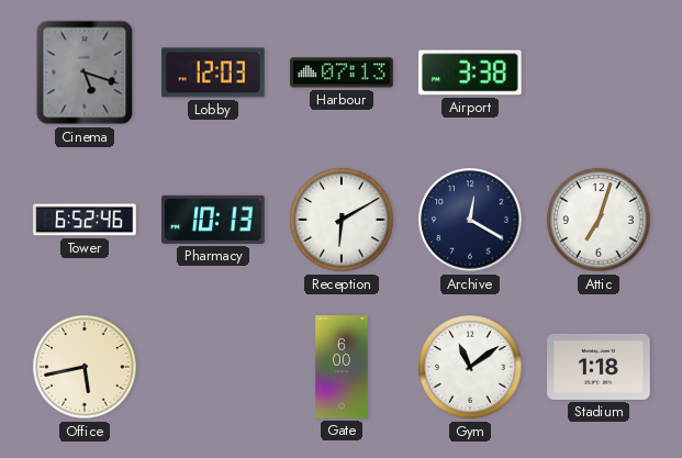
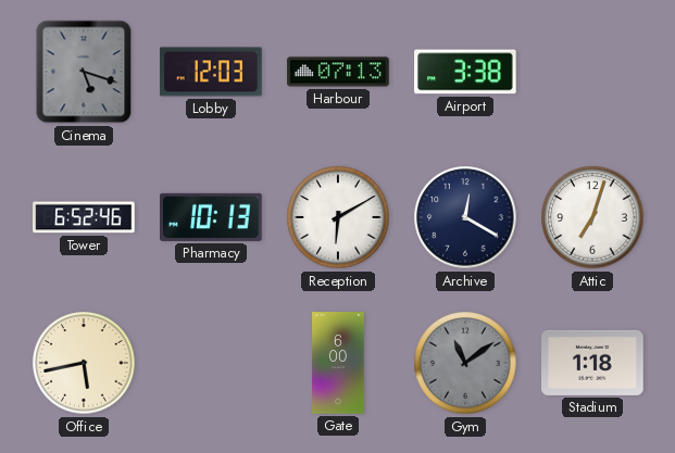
Gym dial: white -> grey
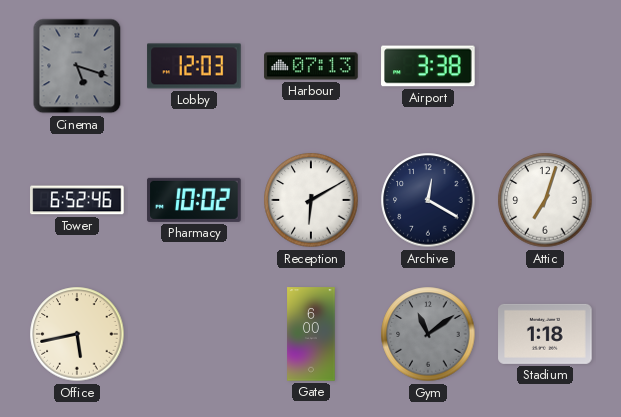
Pharmacy: 10:13 -> 10:02
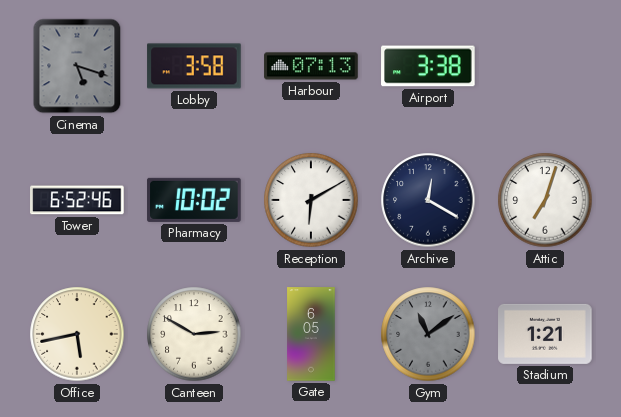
Lobby: 12:03 -> 3:58
Canteen: none -> 2:50
Gate: 6:00 -> 6:05
Stadium: 1:18 -> 1:21
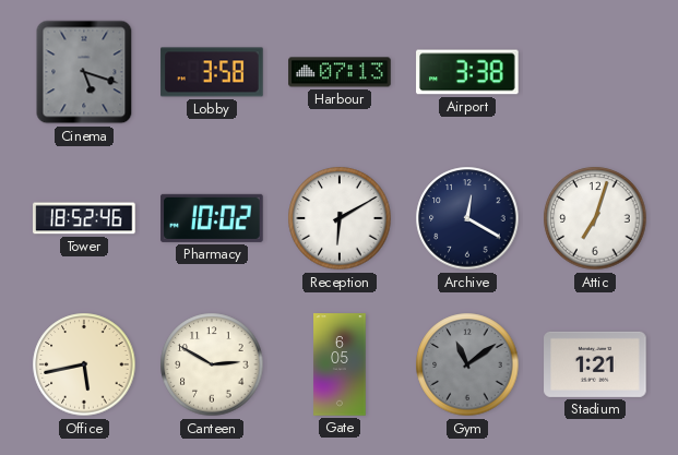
Tower: 6:52 -> 18:52
